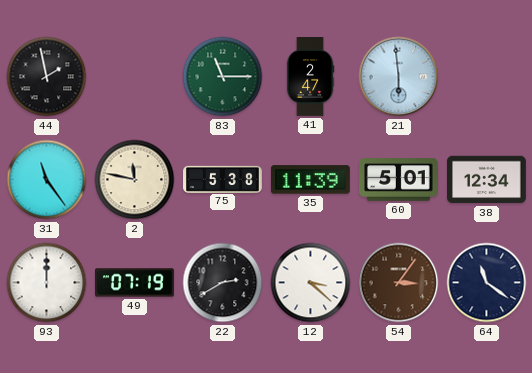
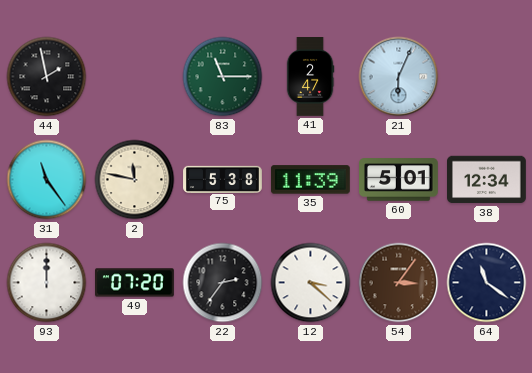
21: 5:59 -> 6:04
49: 07:19 -> 07:20
22: 2:40 -> 2:36
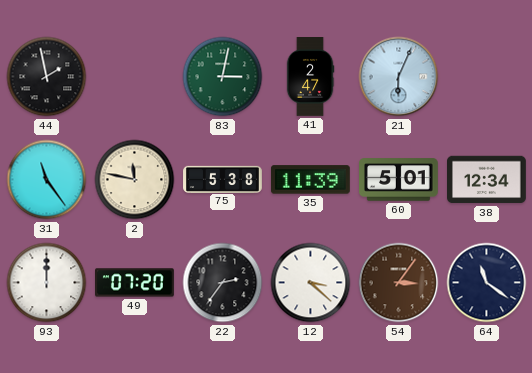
83: 11:15 -> 3:02
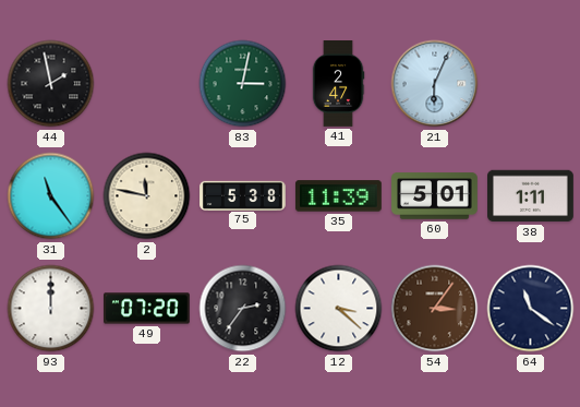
38: 12:34 -> 1:11
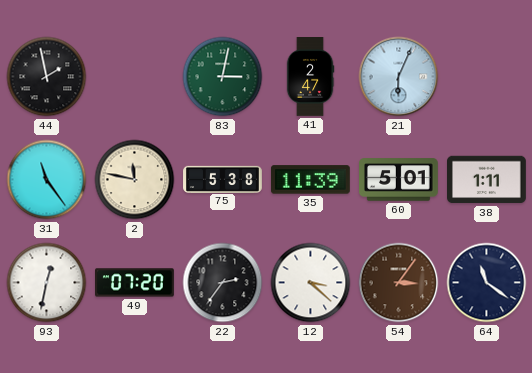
93: 12:00 -> 12:32
